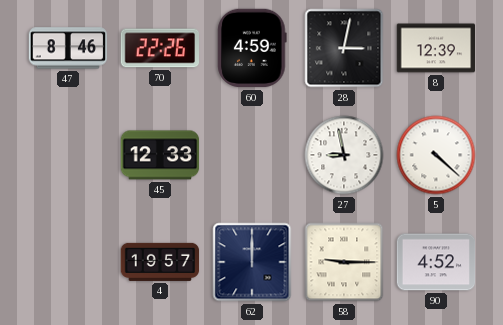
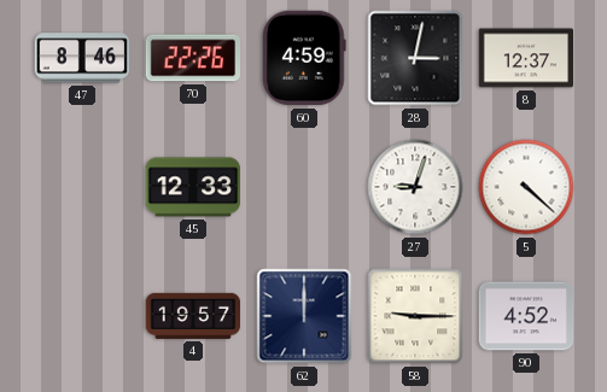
8: 12:39 -> 12:37
27: 8:58 -> 9:03
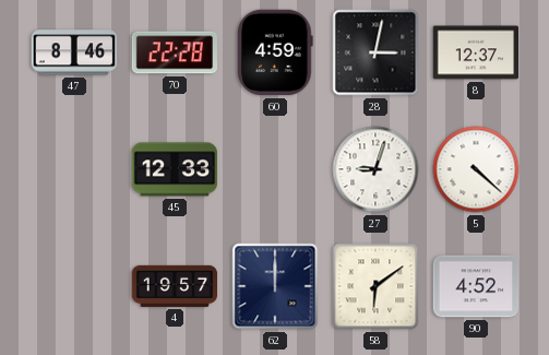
70: 22:26 -> 22:28
58: 9:15 -> 6:09
